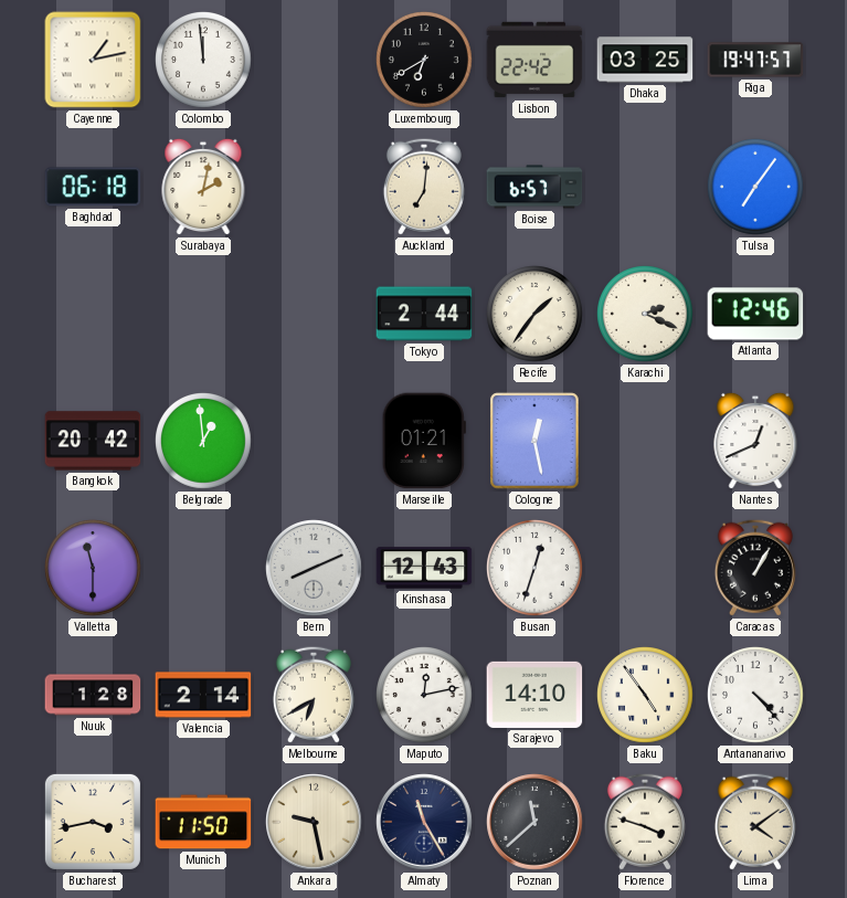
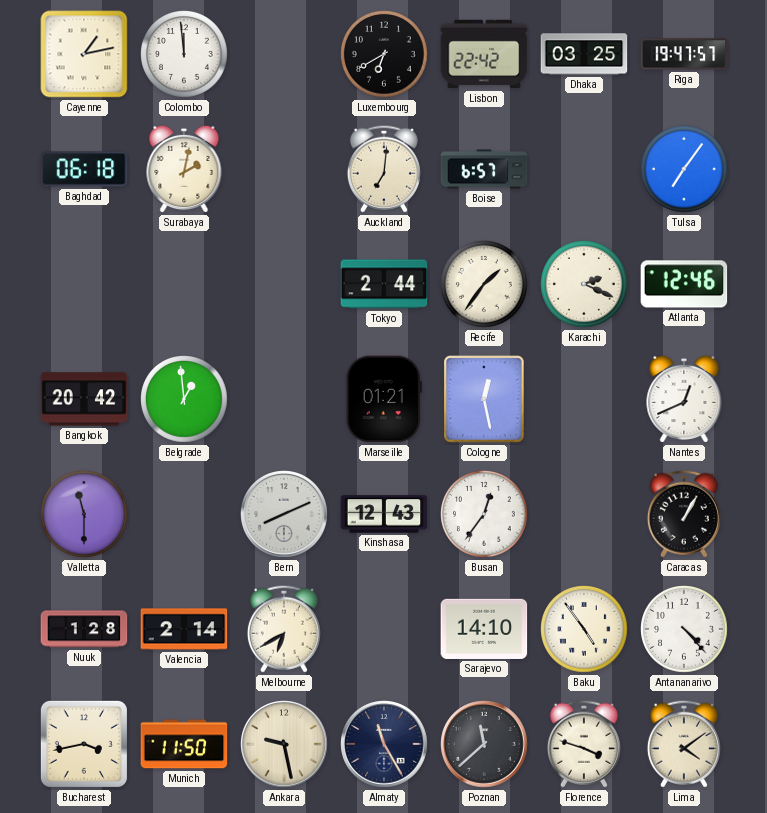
Busan: 12:33 -> 12:36
Maputo: 12:13 -> none
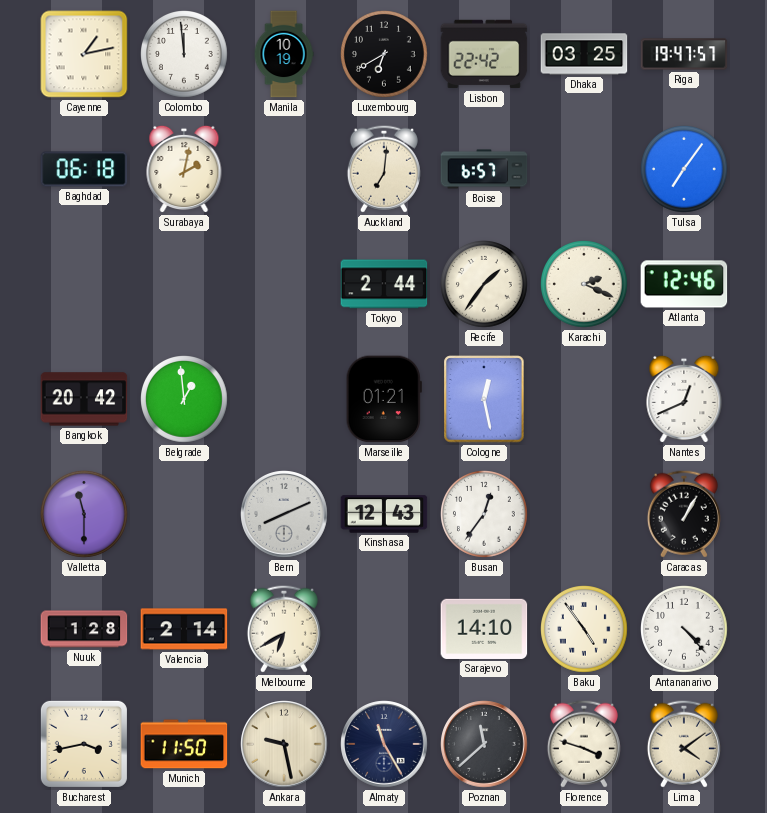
Manila: none -> 10:19
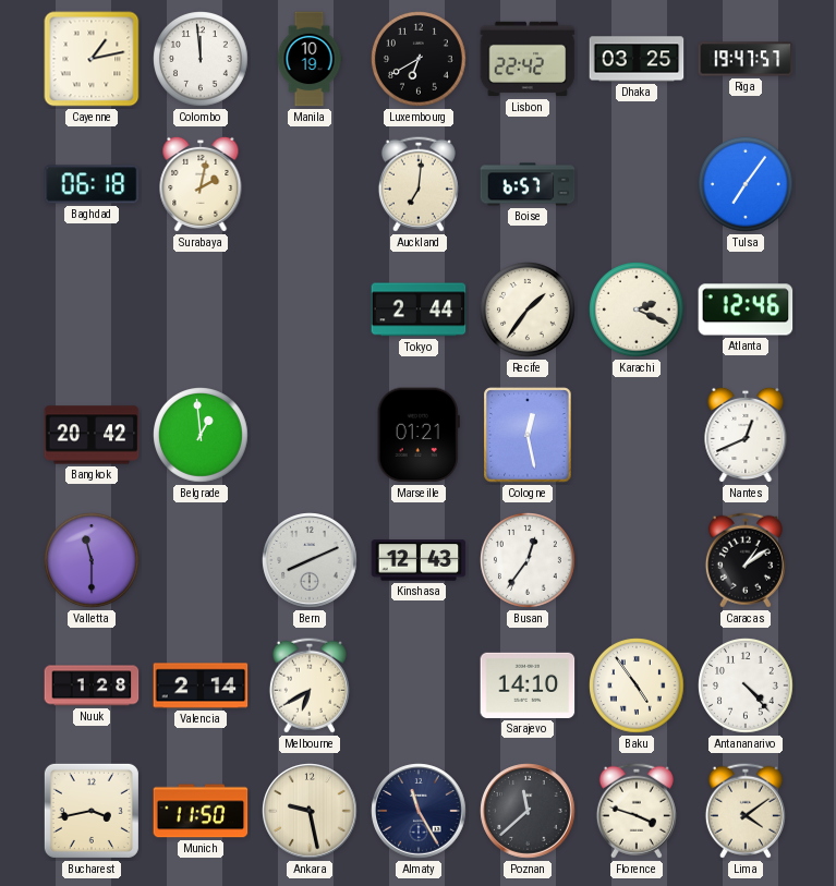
Caracas: 1:05 -> 1:09
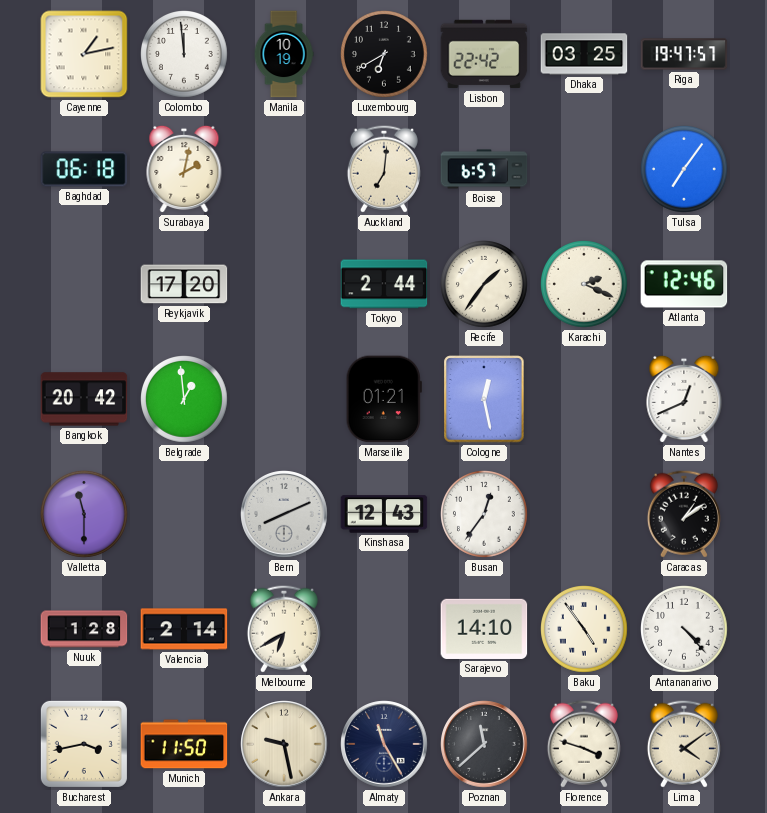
Reykjavik: none -> 17:20
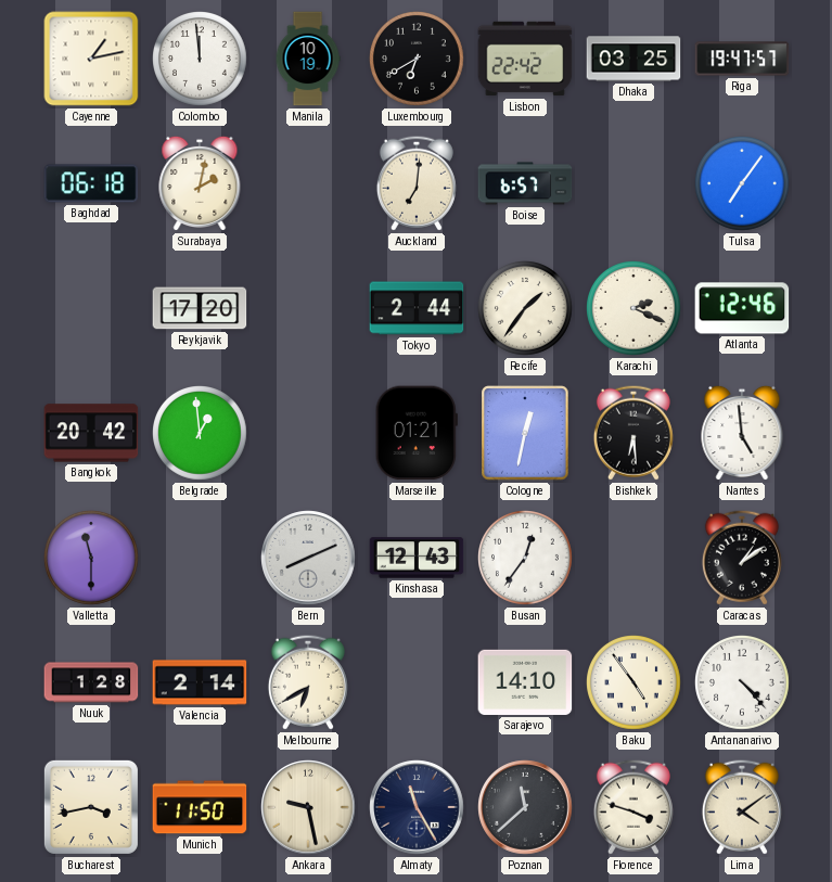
Cologne: 12:28 -> 12:32
Bishkek: none -> 6:29
Nantes: 12:41 -> 4:59
